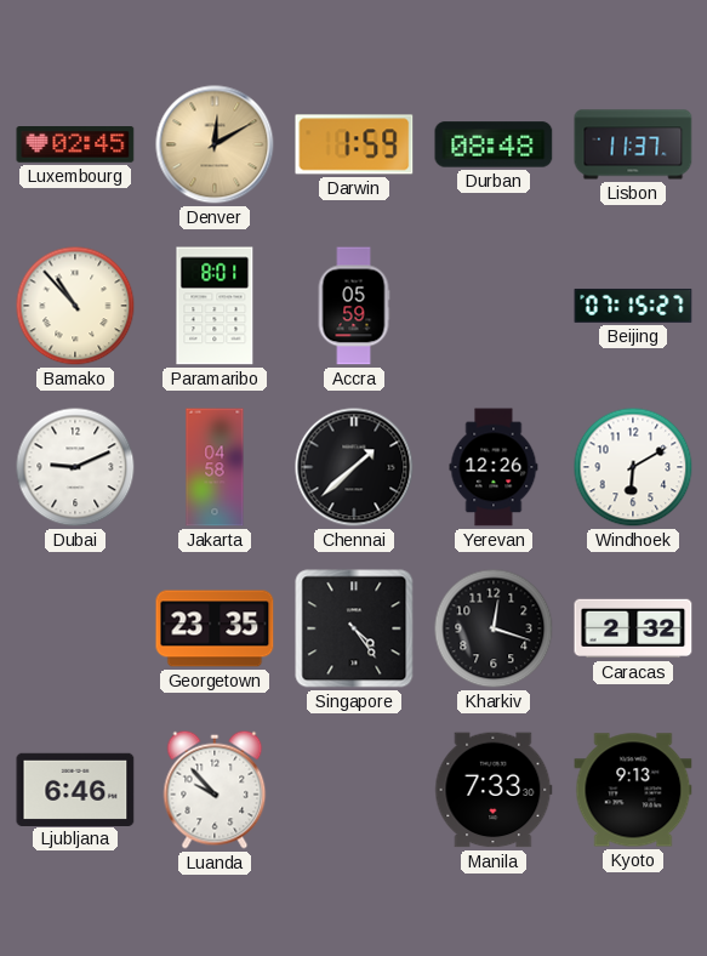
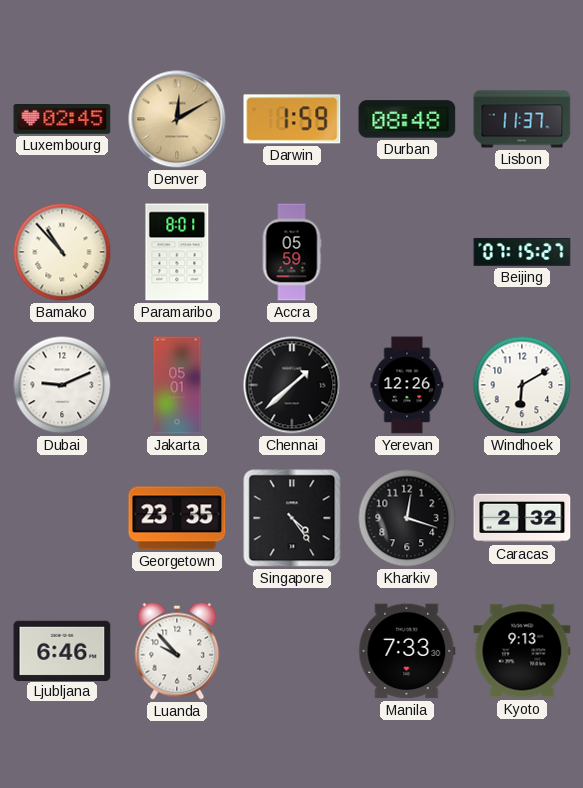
Jakarta: 04:58 -> 05:01
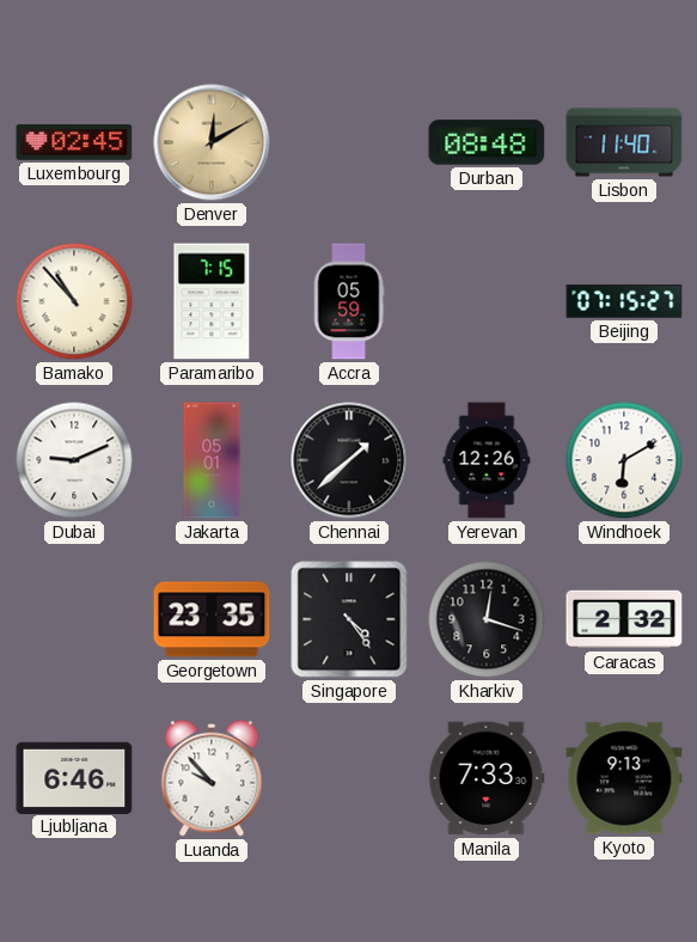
Darwin: 1:59 -> none
Lisbon: 11:37 -> 11:40
Paramaribo: 8:01 -> 7:15
